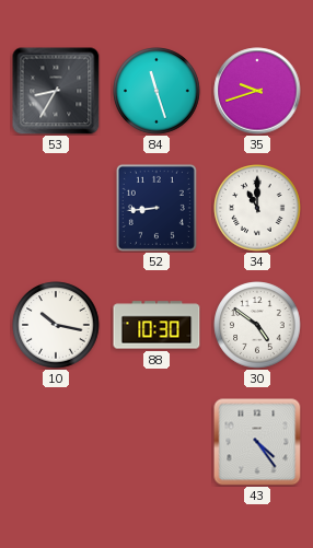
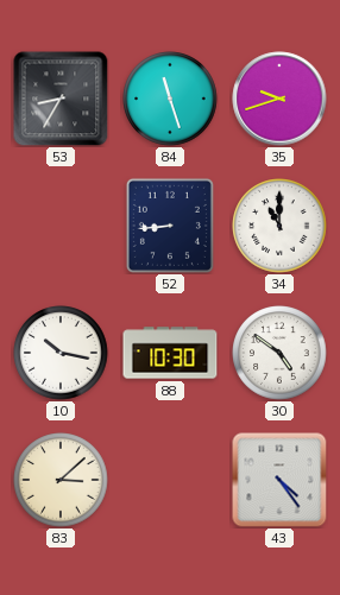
83: none -> 3:08
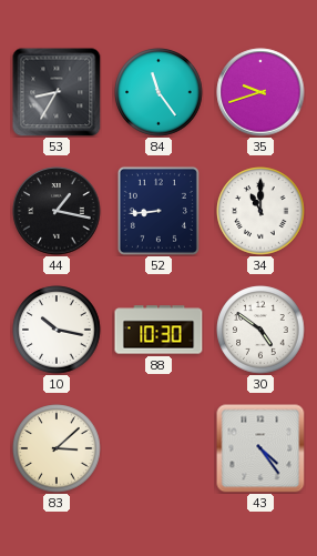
84: 11:27 -> 11:24
44: none -> 1:17
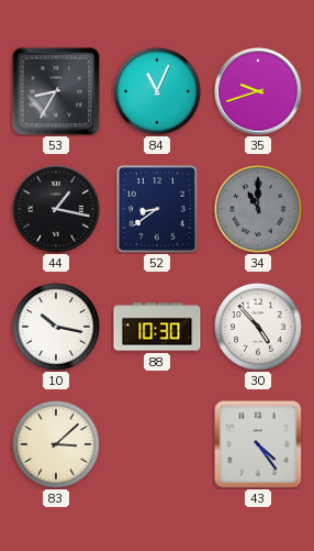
84: 11:24 -> 11:04
52: 8:44 -> 8:39
34 dial: white -> grey
30: 4:51 -> 4:53
